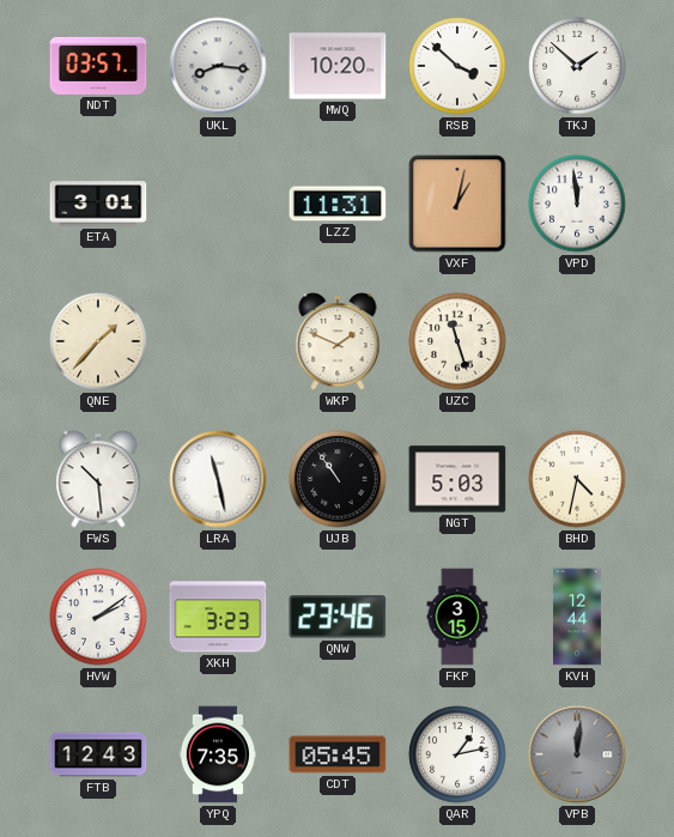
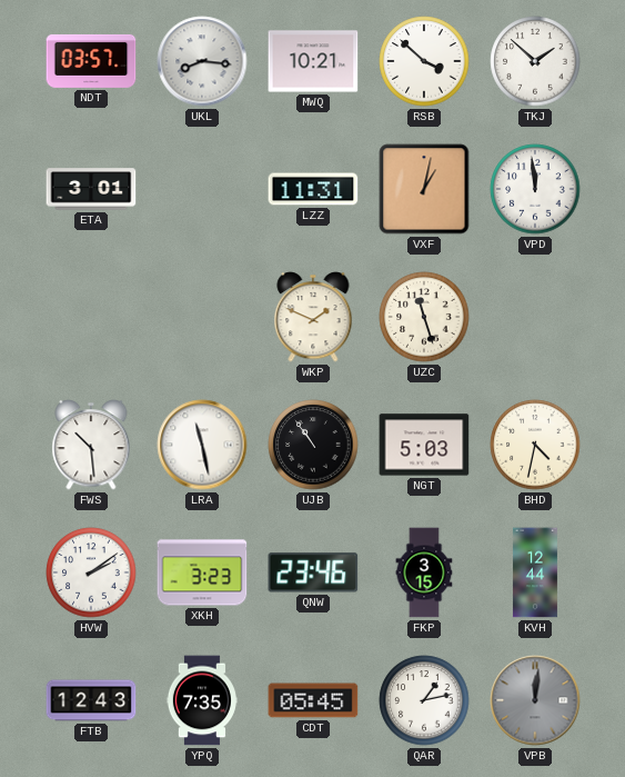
MWQ: 10:20 -> 10:21
QNE: 1:37 -> none
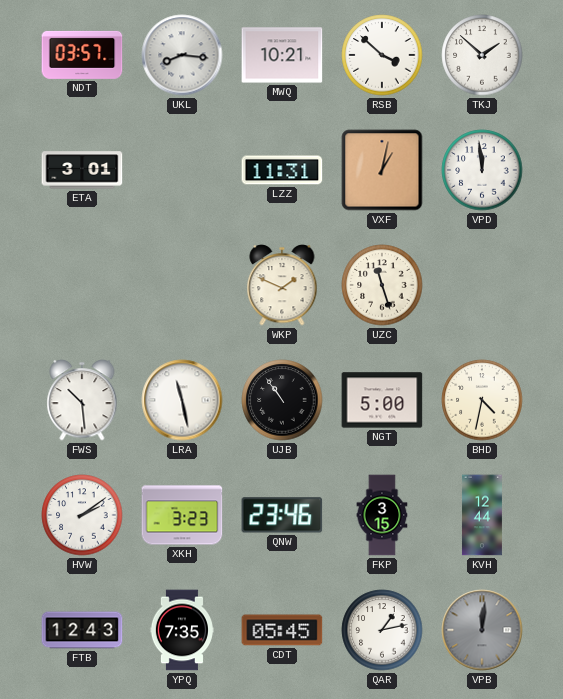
NGT: 5:03 -> 5:00
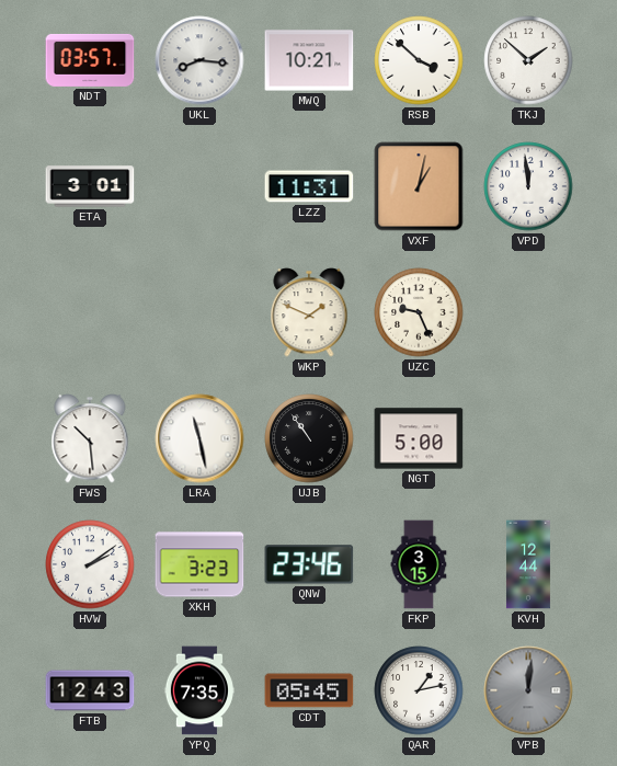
UZC: 11:27 -> 9:26
BHD: 4:32 -> none
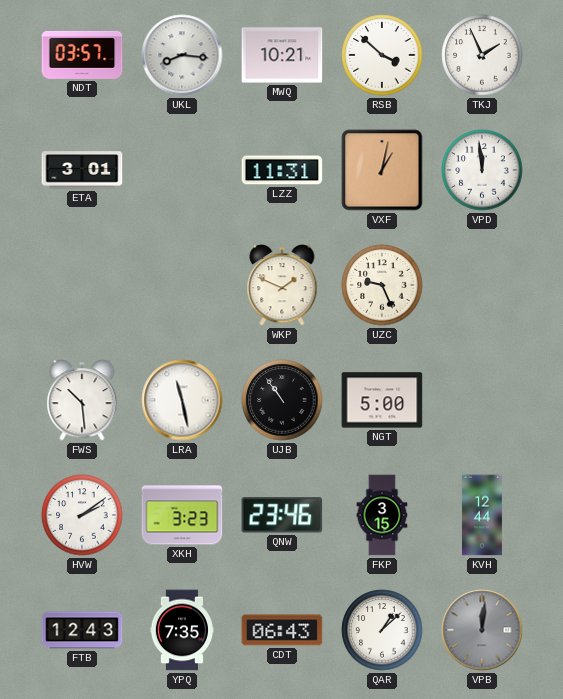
TKJ: 1:52 -> 1:56
CDT: 05:45 -> 06:43
QAR: 1:13 -> 1:08
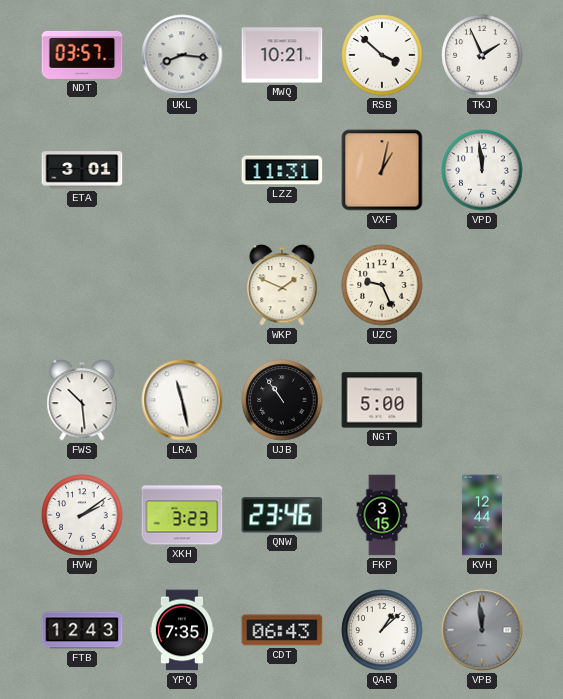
VPB: 12:01 -> 11:59
